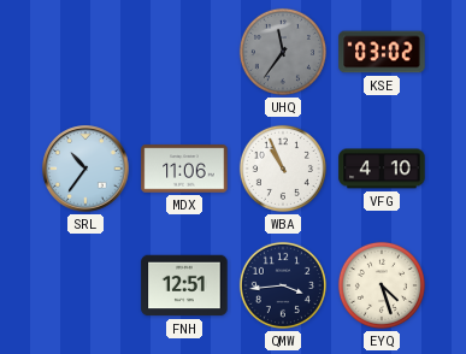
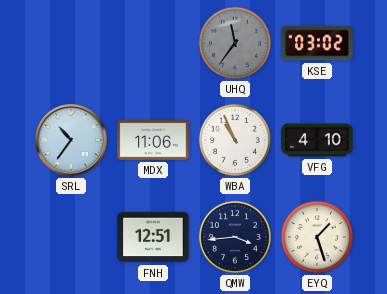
EYQ: 4:27 -> 1:27
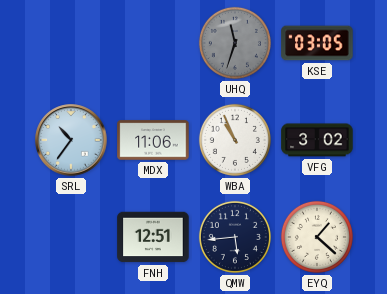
UHQ: 11:36 -> 11:33
KSE: 03:02 -> 03:05
VFG: 4:10 -> 3:02
QMW: 3:44 -> 5:44
EYQ: 1:27 -> 1:22
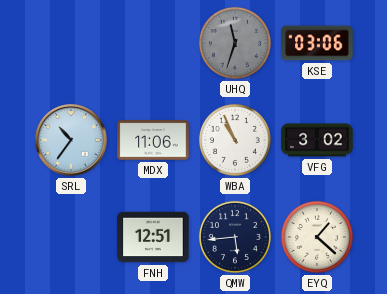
KSE: 03:05 -> 03:06
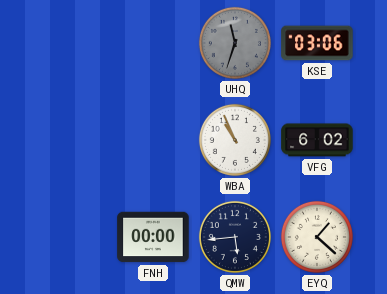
SRL: 10:36 -> none
MDX: 11:06 -> none
VFG: 3:02 -> 6:02
FNH: 12:51 -> 00:00
